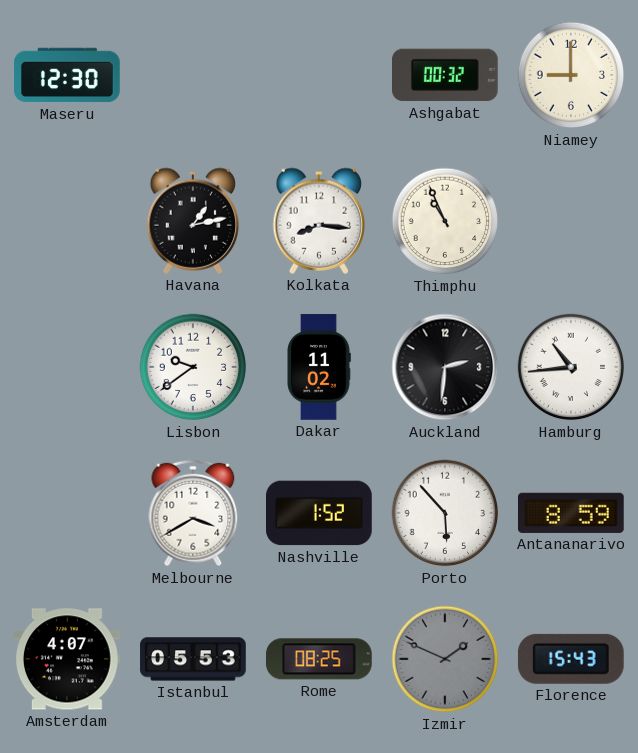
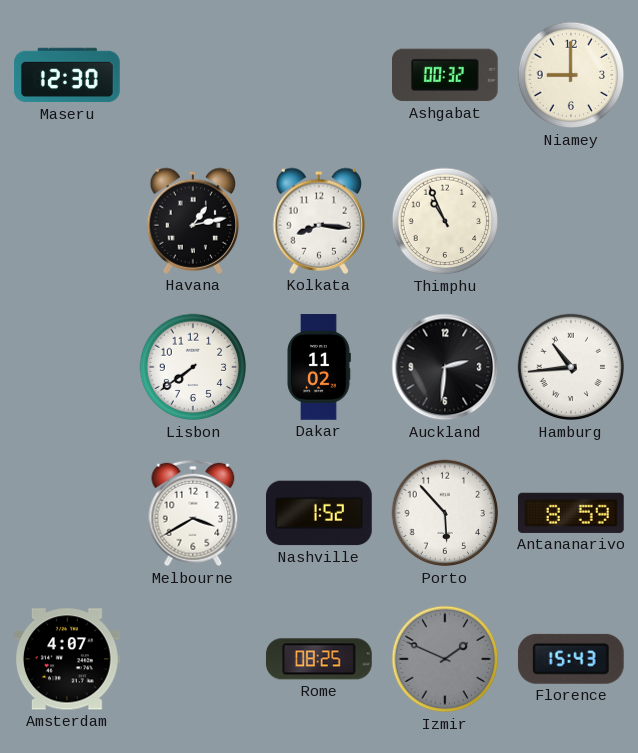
Lisbon: 9:39 -> 7:39
Istanbul: 05:53 -> none
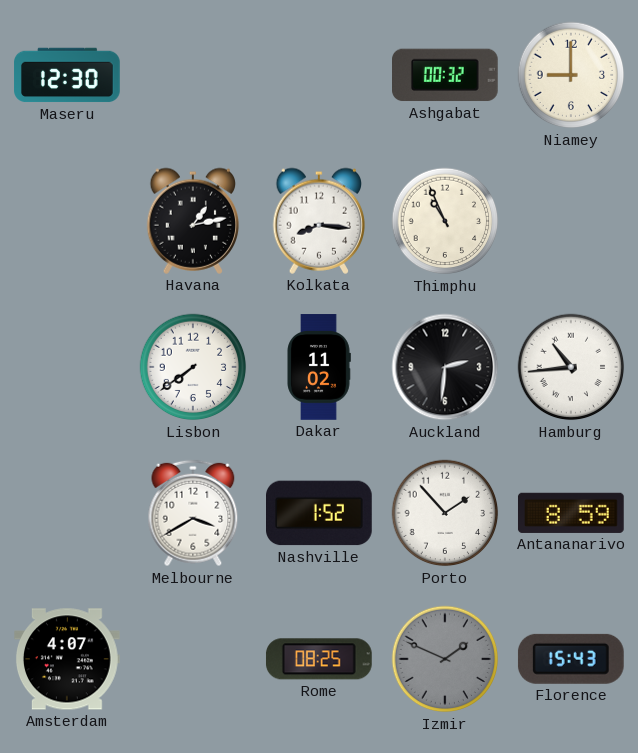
Porto: 5:53 -> 1:53
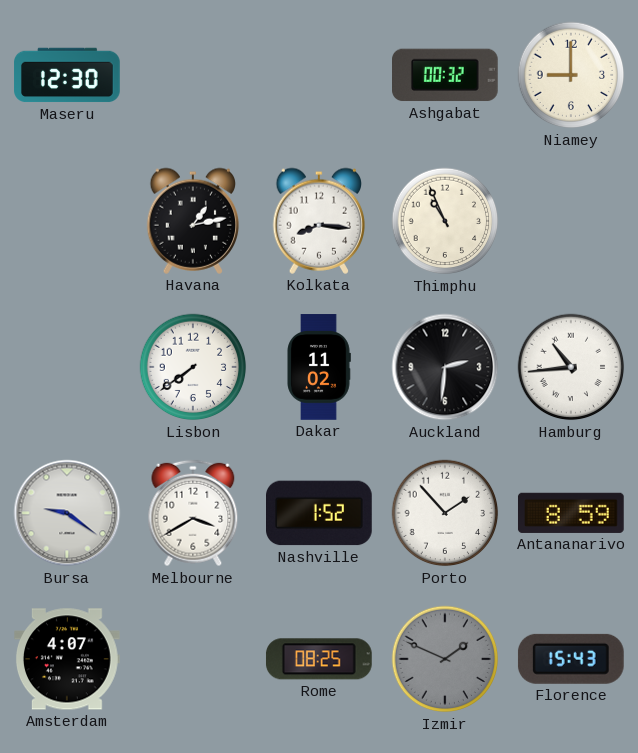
Bursa: none -> 9:21
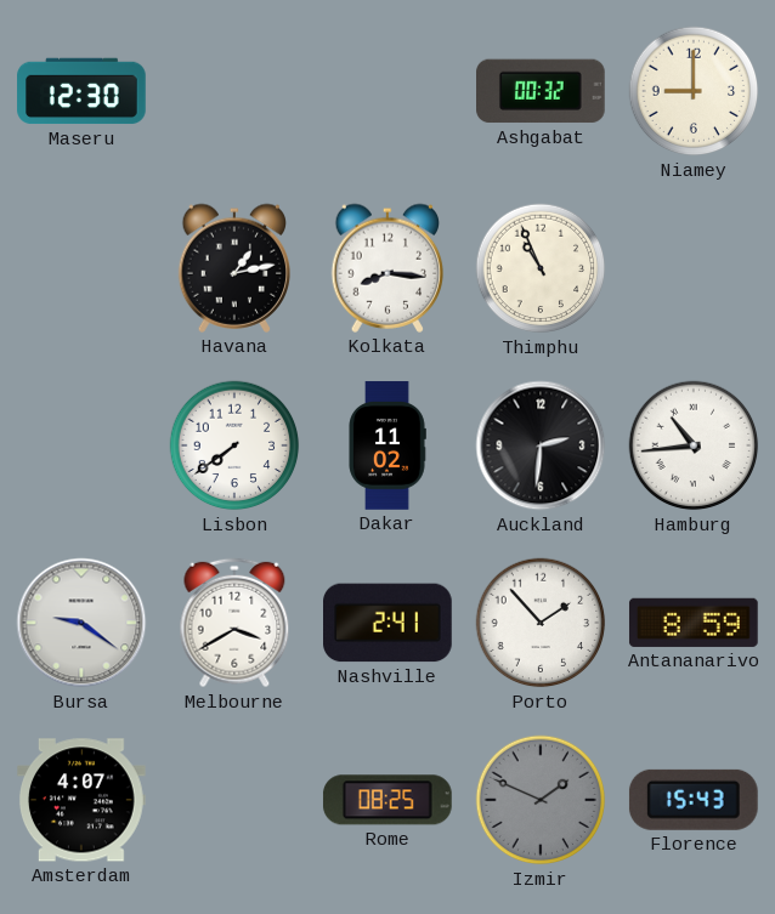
Nashville: 1:52 -> 2:41
